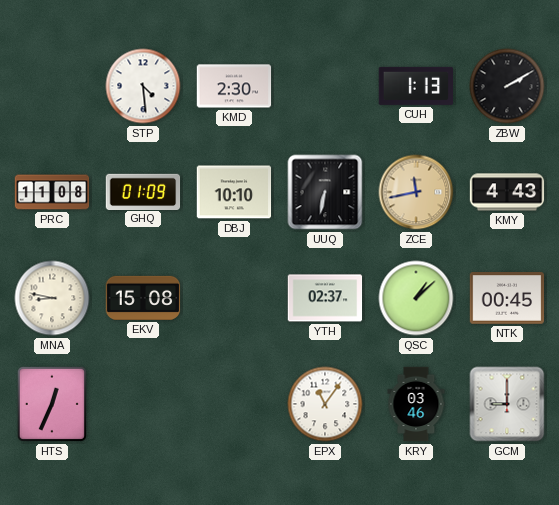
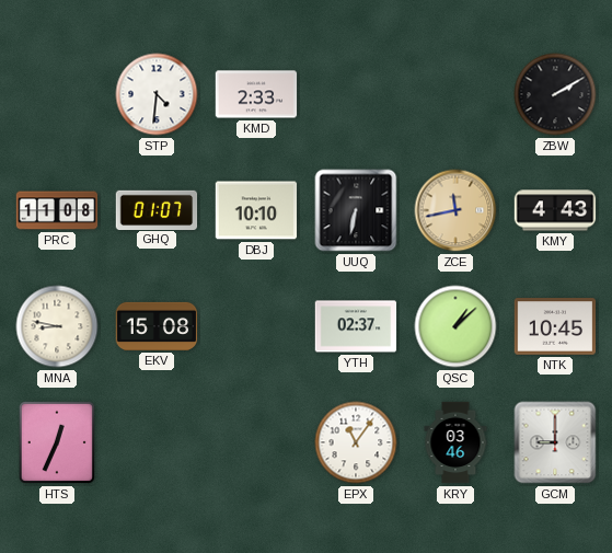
STP: 4:29 -> 4:31
KMD: 2:30 -> 2:33
CUH: 1:13 -> none
GHQ: 01:09 -> 01:07
NTK: 00:45 -> 10:45
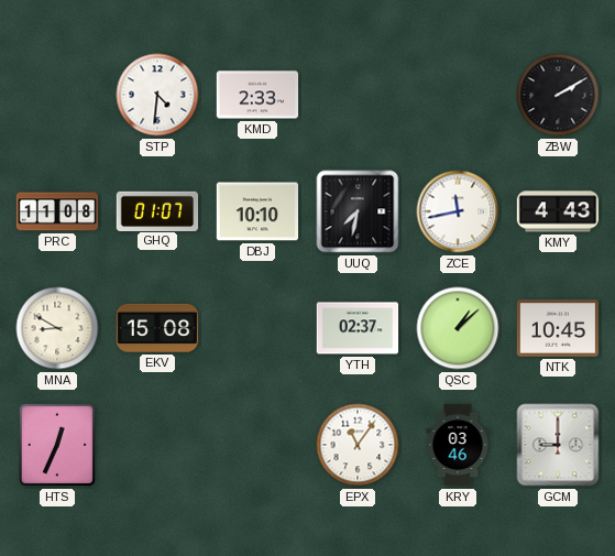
UUQ: 6:32 -> 7:32
ZCE dial: champagne -> white
MNA: 8:47 -> 8:50
